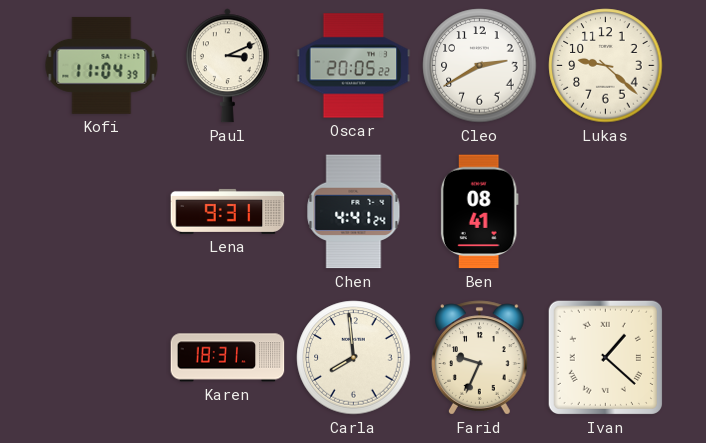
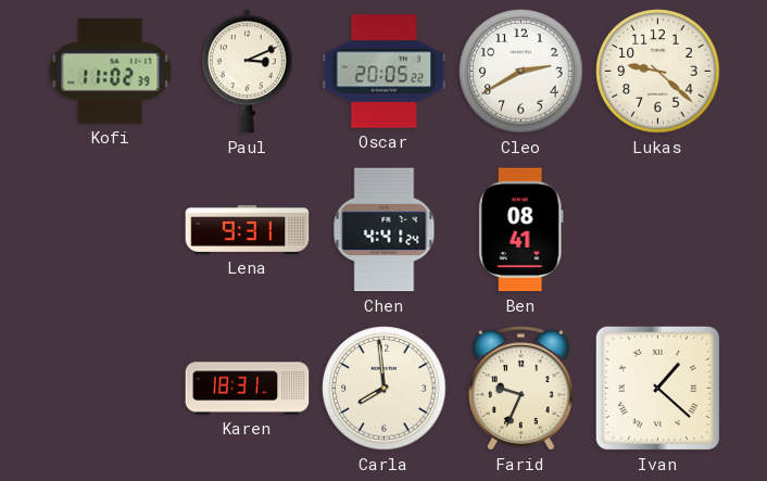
Kofi: 11:04 -> 11:02
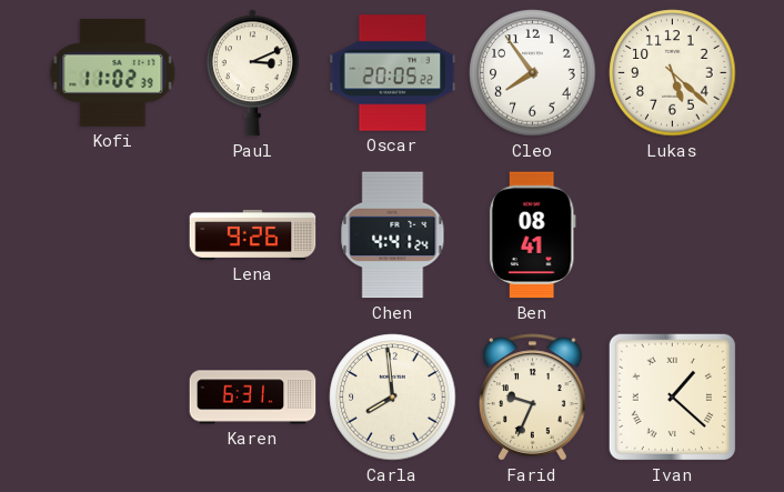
Cleo: 2:40 -> 7:54
Lukas: 9:22 -> 5:22
Lena: 9:31 -> 9:26
Karen: 18:31 -> 6:31
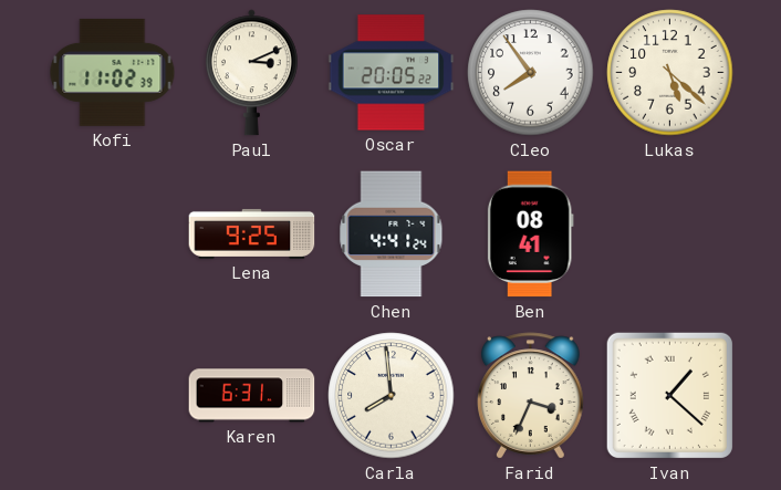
Lena: 9:26 -> 9:25
Farid: 9:34 -> 3:34
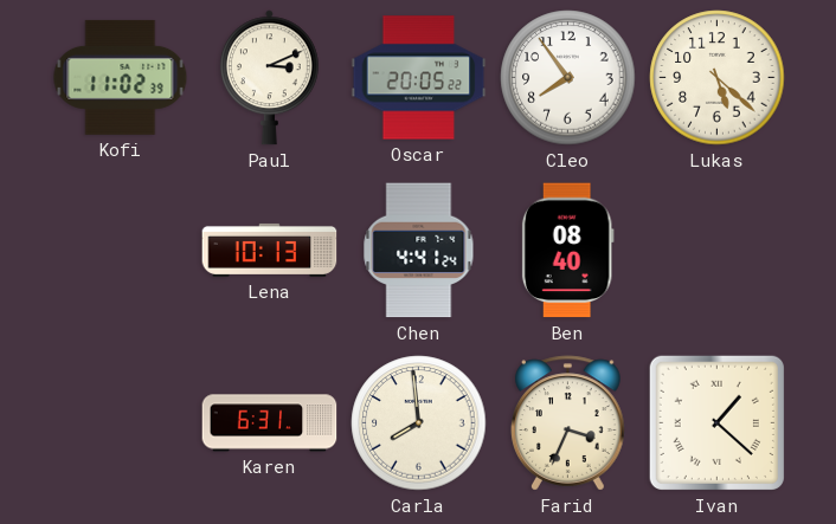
Lena: 9:25 -> 10:13
Ben: 08:41 -> 08:40
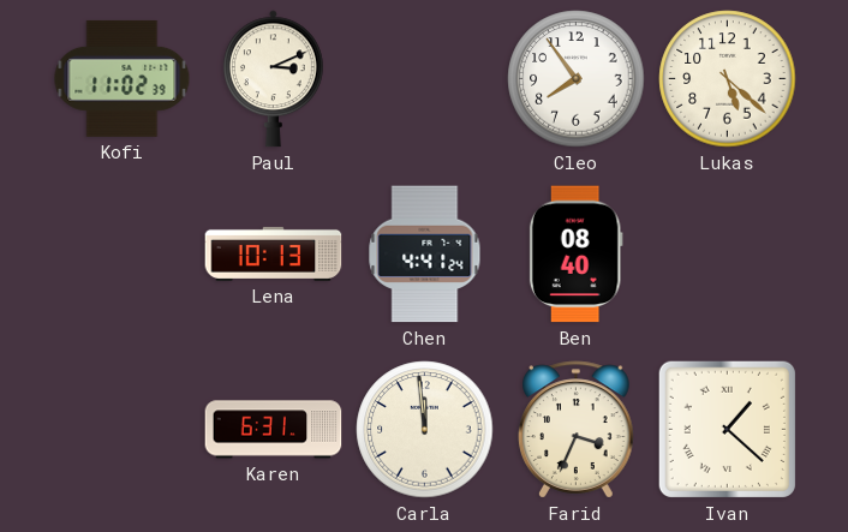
Oscar: 20:05 -> none
Carla: 7:59 -> 11:59
